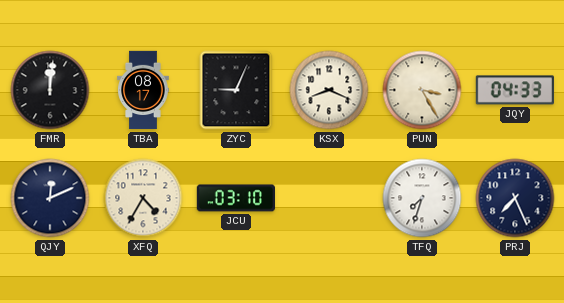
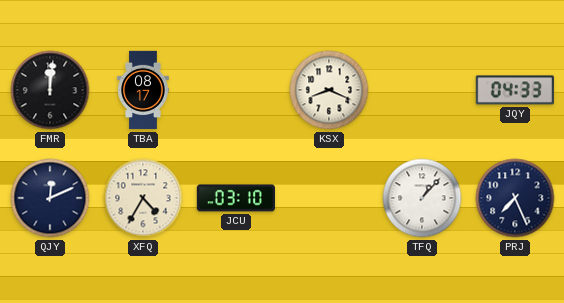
ZYC: 9:04 -> none
PUN: 3:25 -> none
TFQ: 7:33 -> 1:07
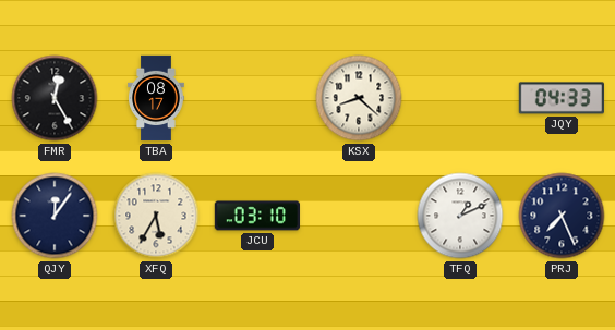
FMR: 12:01 -> 12:25
KSX: 8:19 -> 8:22
QJY: 12:11 -> 12:06
XFQ: 4:35 -> 5:35
TFQ: 1:07 -> 1:11
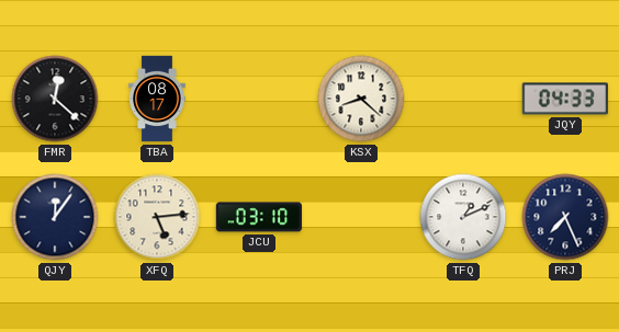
FMR: 12:25 -> 12:22
XFQ: 5:35 -> 5:14
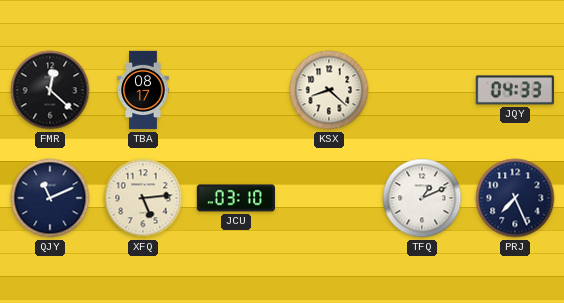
QJY: 12:06 -> 11:11
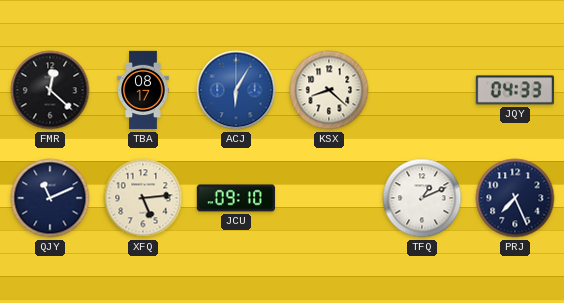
ACJ: none -> 6:05
JCU: 03:10 -> 09:10
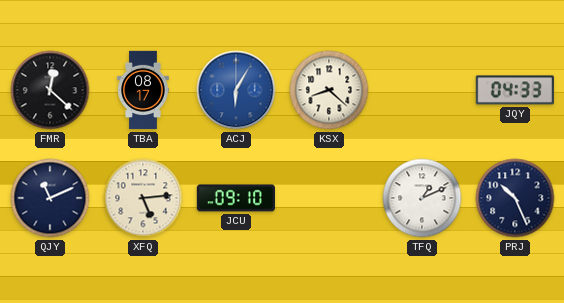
PRJ: 7:26 -> 10:26
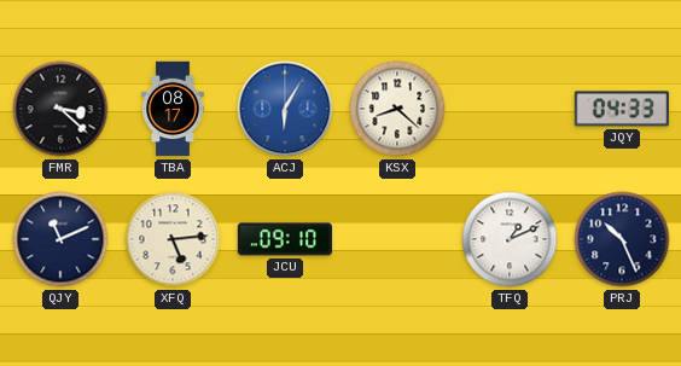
FMR: 12:22 -> 3:22
